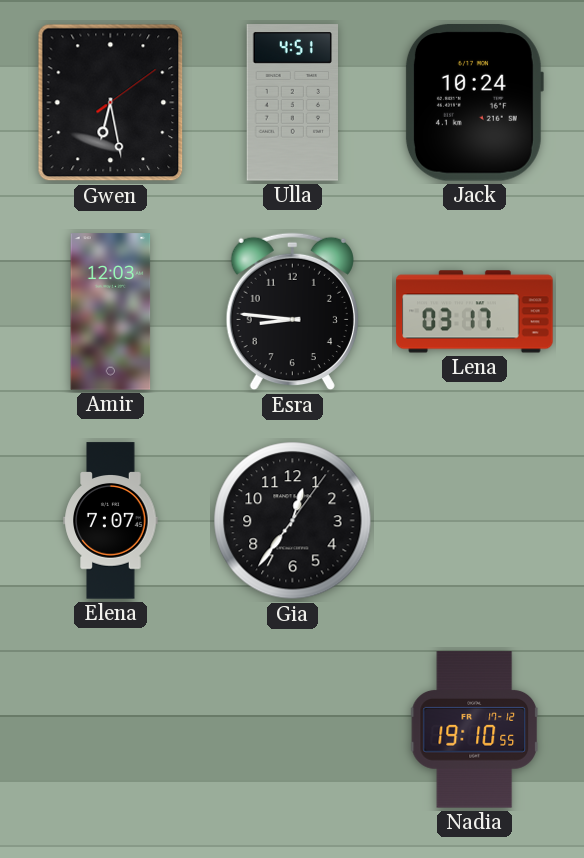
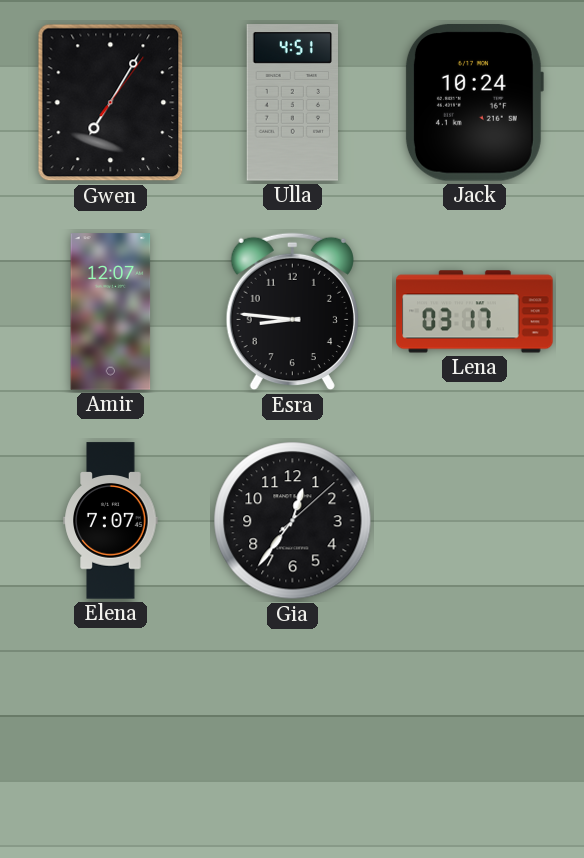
Gwen: 6:28 -> 7:05
Amir: 12:03 -> 12:07
Gia: 12:36:06 -> 12:36:08
Nadia: 19:10 -> none
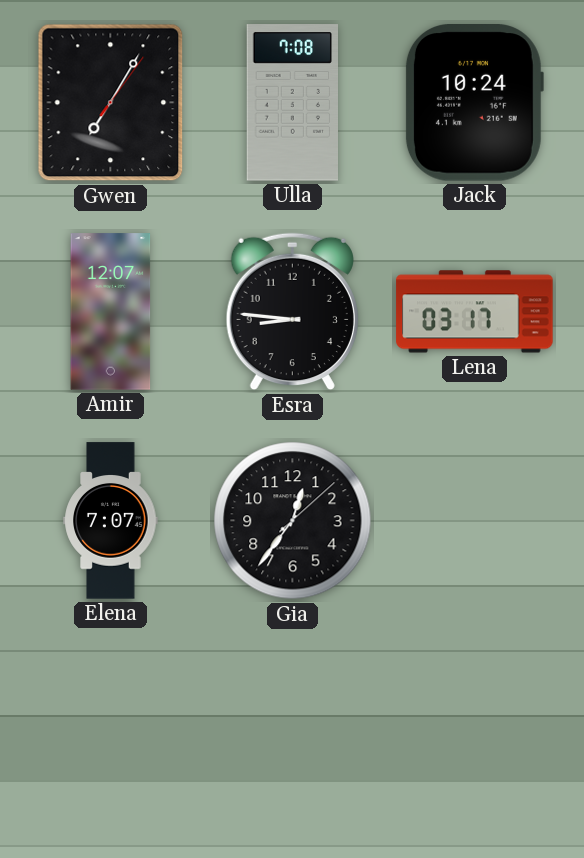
Ulla: 4:51 -> 7:08
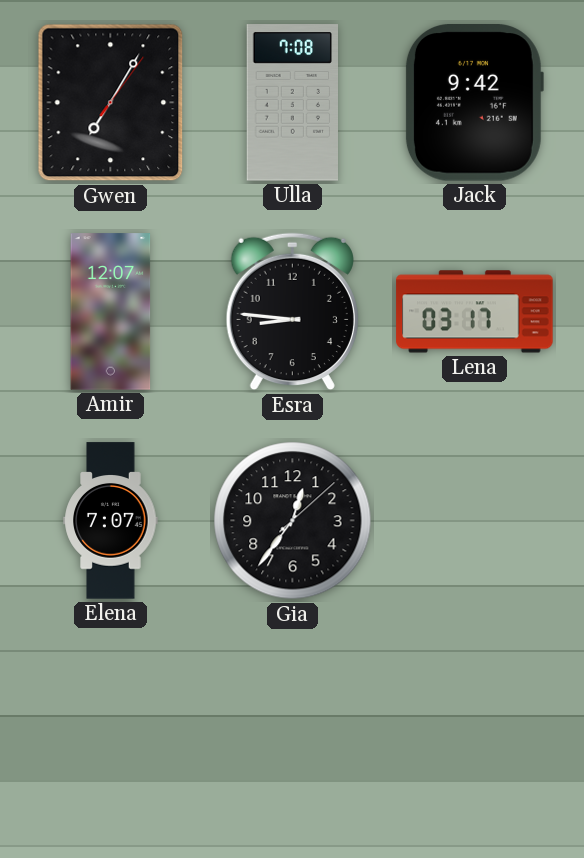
Jack: 10:24 -> 9:42
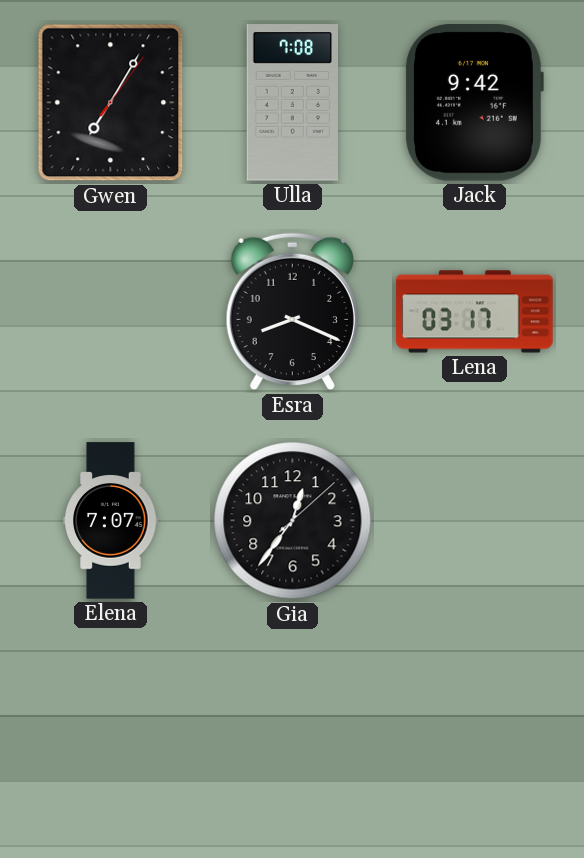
Amir: 12:07 -> none
Esra: 8:46 -> 8:19
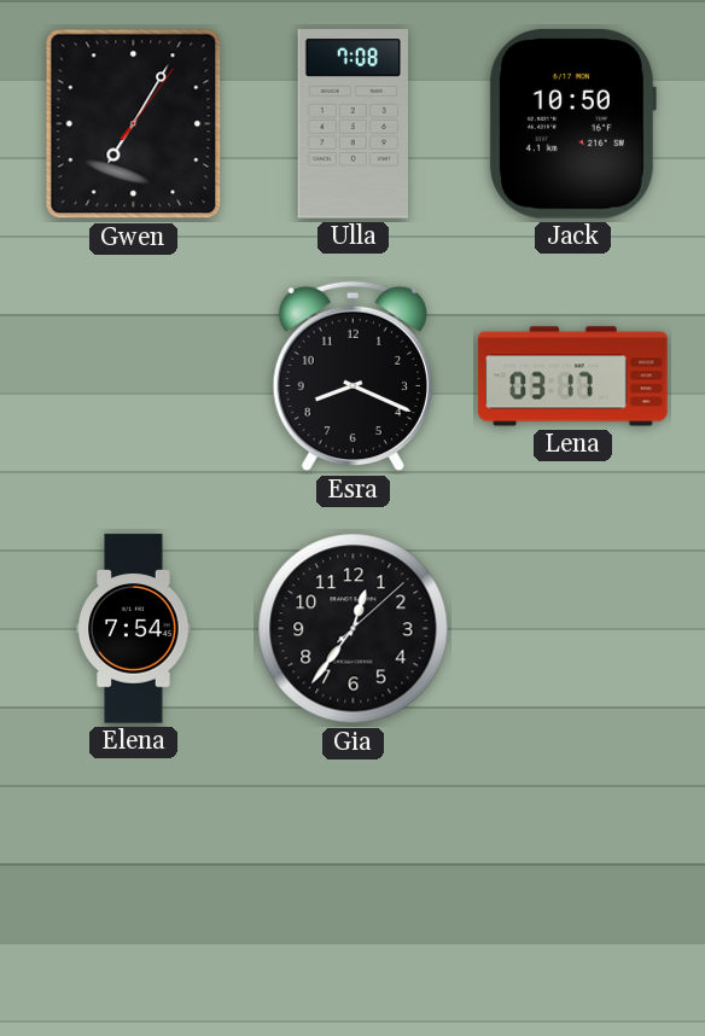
Jack: 9:42 -> 10:50
Elena: 7:07 -> 7:54
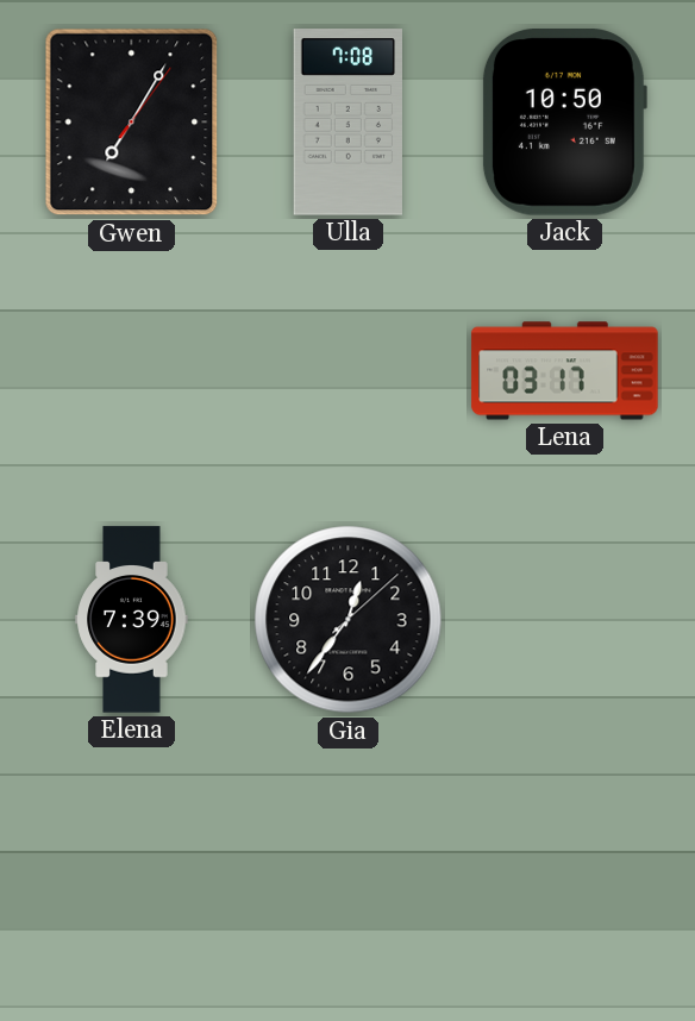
Esra: 8:19 -> none
Elena: 7:54 -> 7:39
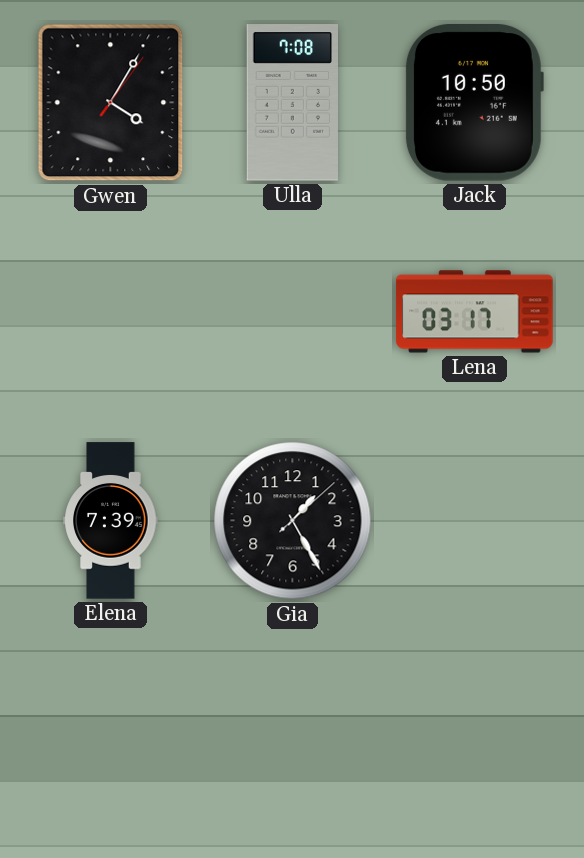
Gwen: 7:05 -> 4:05
Gia: 12:36 -> 1:25
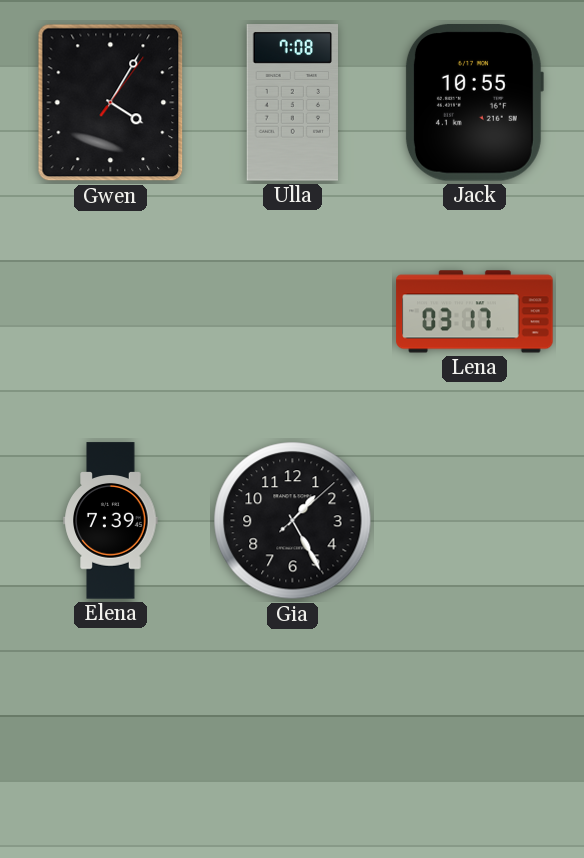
Jack: 10:50 -> 10:55
